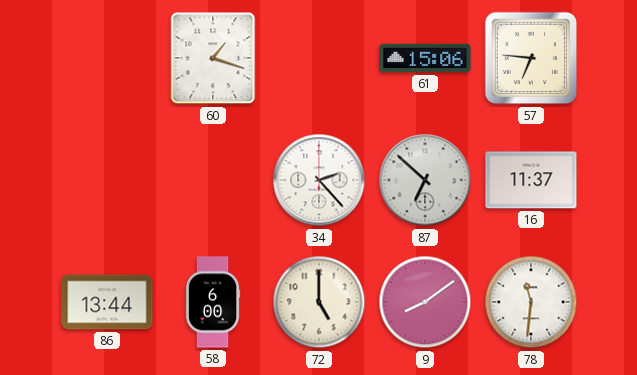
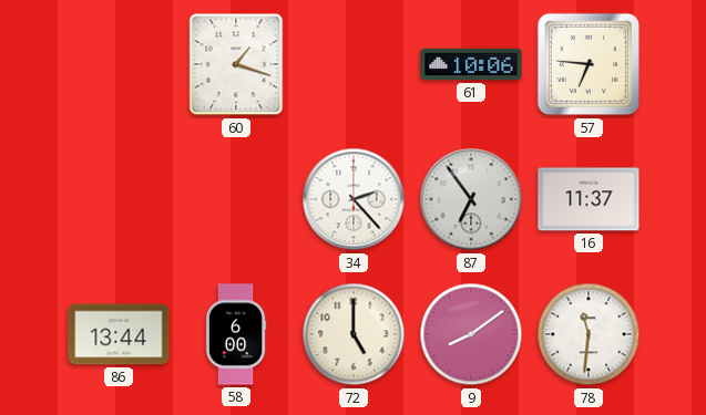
61: 15:06 -> 10:06
87: 6:52 -> 6:54
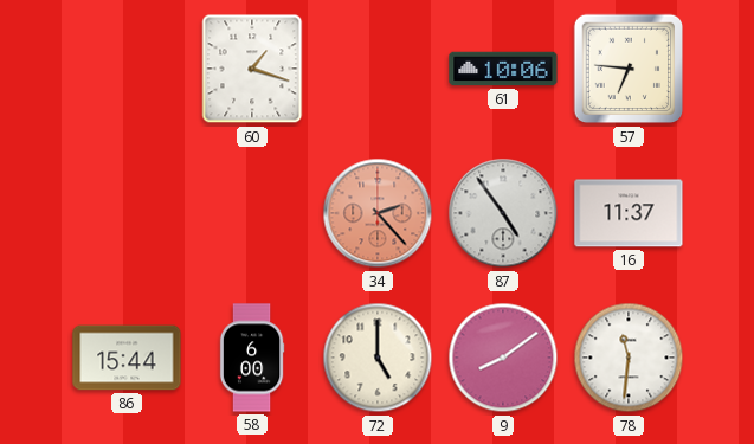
34 dial: white -> salmon
87: 6:54 -> 4:54
86: 13:44 -> 15:44
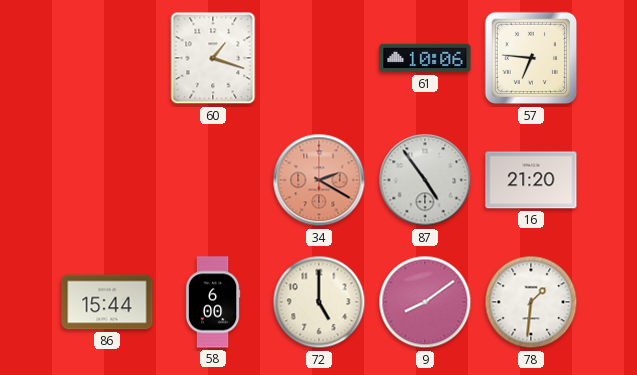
34: 2:23 -> 2:20
16: 11:37 -> 21:20
78: 11:31 -> 1:31
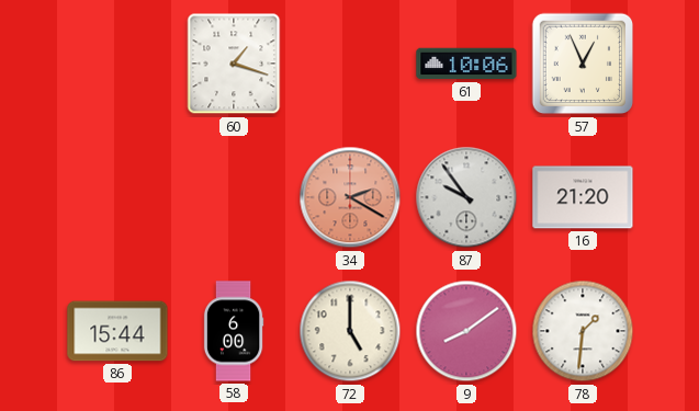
57: 6:46 -> 12:56
87: 4:54 -> 9:54
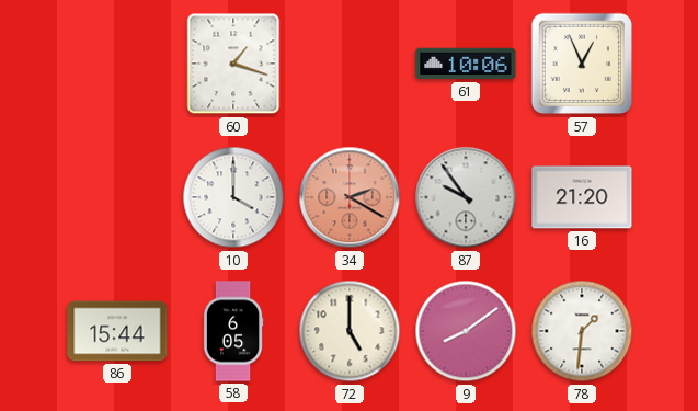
10: none -> 4:00
58: 6:00 -> 6:05
